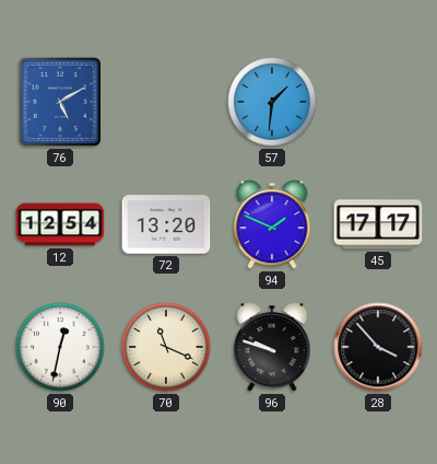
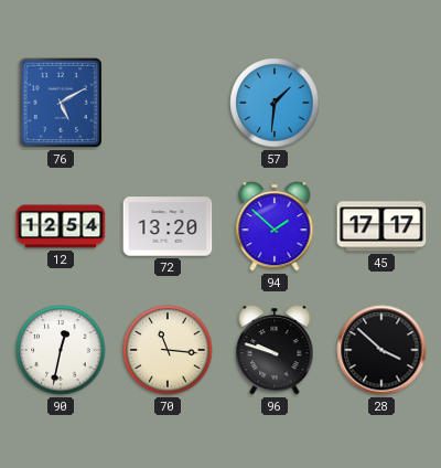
94: 1:49 -> 1:52
70: 11:19 -> 11:16
28: 3:53 -> 3:52
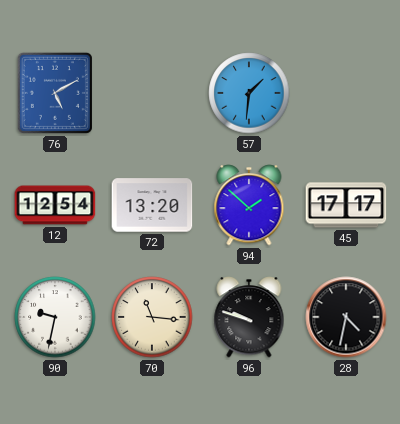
90: 12:32 -> 9:32
28: 3:52 -> 4:32
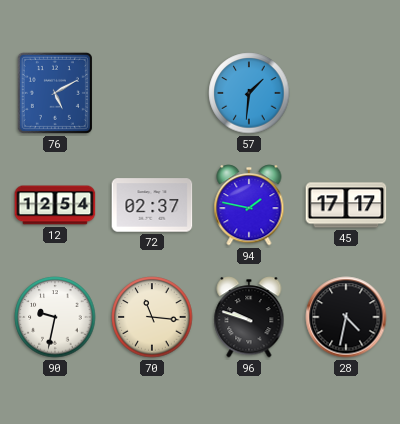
72: 13:20 -> 02:37
94: 1:52 -> 1:47
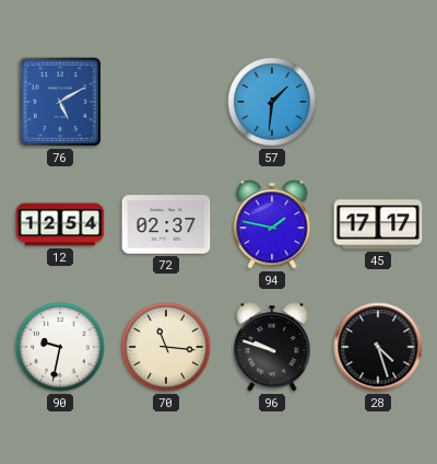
28: 4:32 -> 4:27
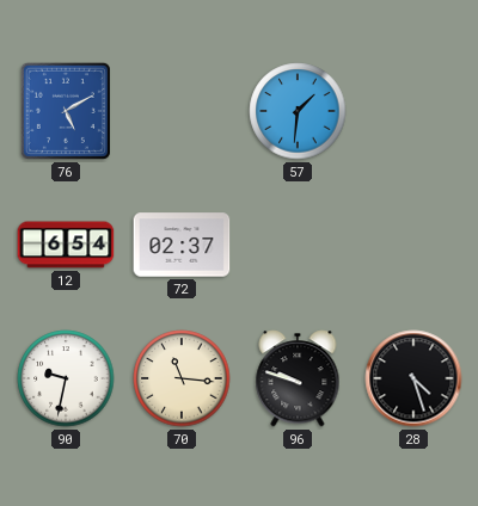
12: 12:54 -> 6:54
94: 1:47 -> none
45: 17:17 -> none
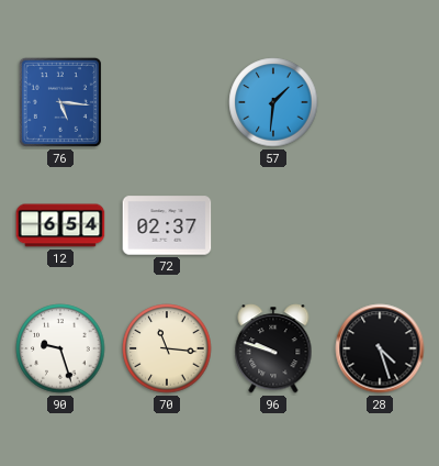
76: 5:10 -> 5:16
90: 9:32 -> 9:27
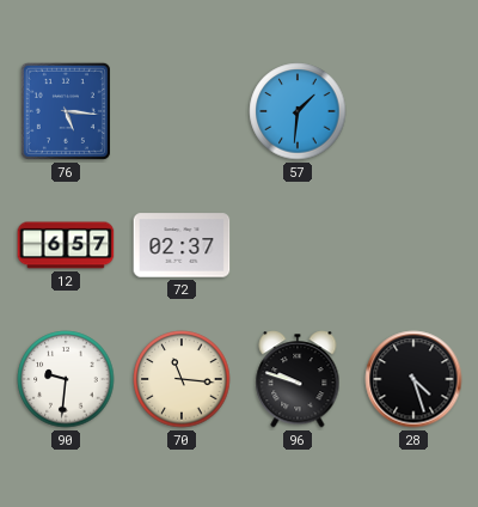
12: 6:54 -> 6:57
90: 9:27 -> 9:31
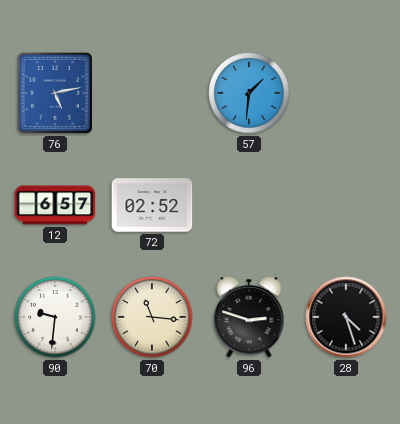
76: 5:16 -> 5:13
72: 02:37 -> 02:52
96: 9:48 -> 2:48
